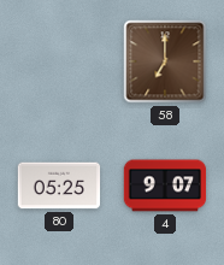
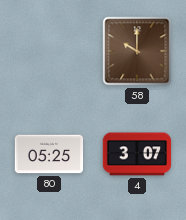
58: 7:00 -> 10:00
4: 9:07 -> 3:07
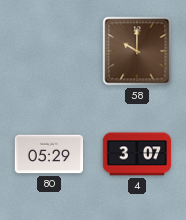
80: 05:25 -> 05:29
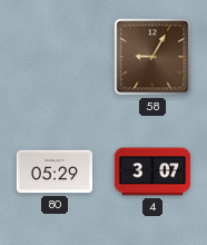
58: 10:00 -> 9:05
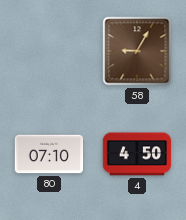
80: 05:29 -> 07:10
4: 3:07 -> 4:50
